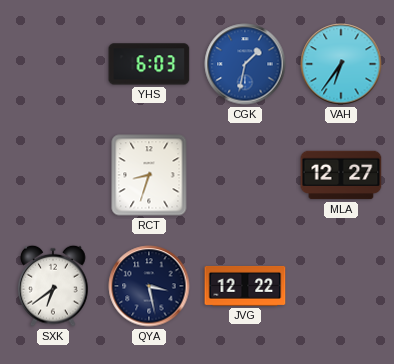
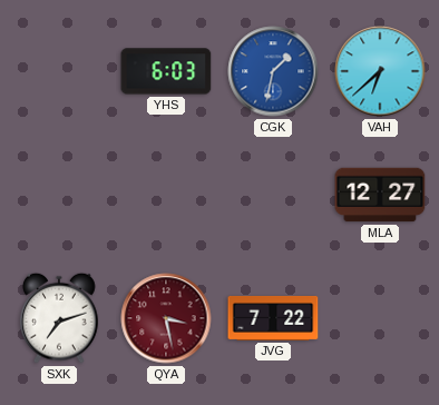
VAH: 6:36 -> 6:38
RCT: 8:33 -> none
SXK: 6:39 -> 7:12
QYA dial: navy -> burgundy
JVG: 12:22 -> 7:22
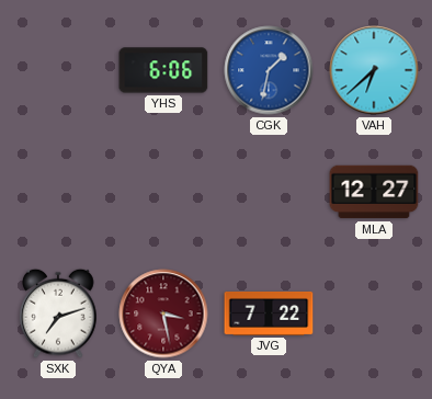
YHS: 6:03 -> 6:06
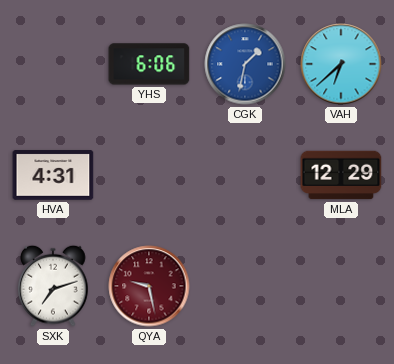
HVA: none -> 4:31
MLA: 12:27 -> 12:29
QYA: 3:28 -> 9:28
JVG: 7:22 -> none
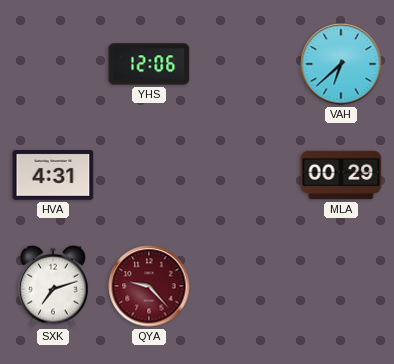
YHS: 6:06 -> 12:06
CGK: 1:32 -> none
MLA: 12:29 -> 00:29
QYA: 9:28 -> 9:23
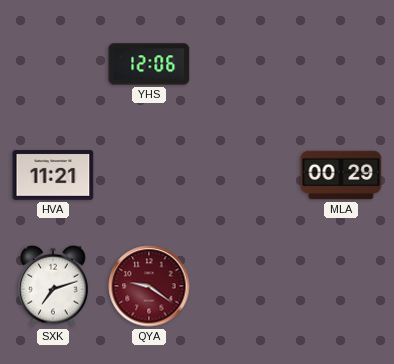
VAH: 6:38 -> none
HVA: 4:31 -> 11:21
QYA: 9:23 -> 9:21
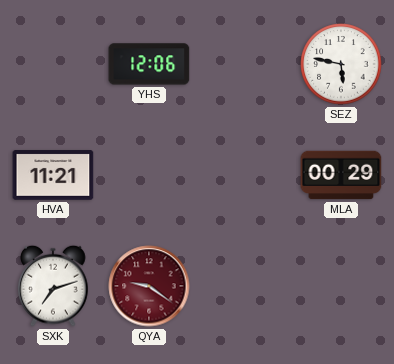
SEZ: none -> 5:47
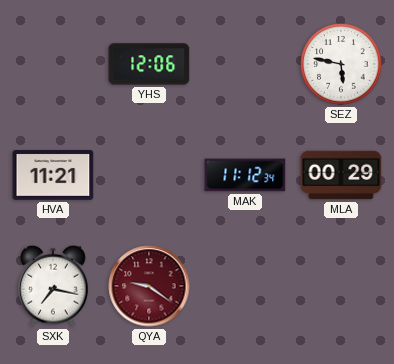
MAK: none -> 11:12
SXK: 7:12 -> 7:17
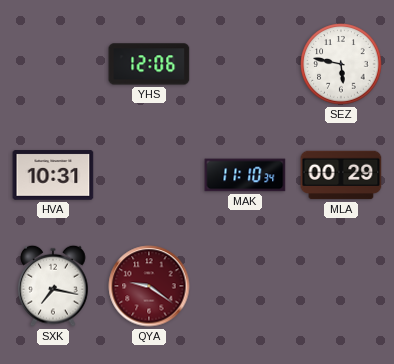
HVA: 11:21 -> 10:31
MAK: 11:12 -> 11:10
